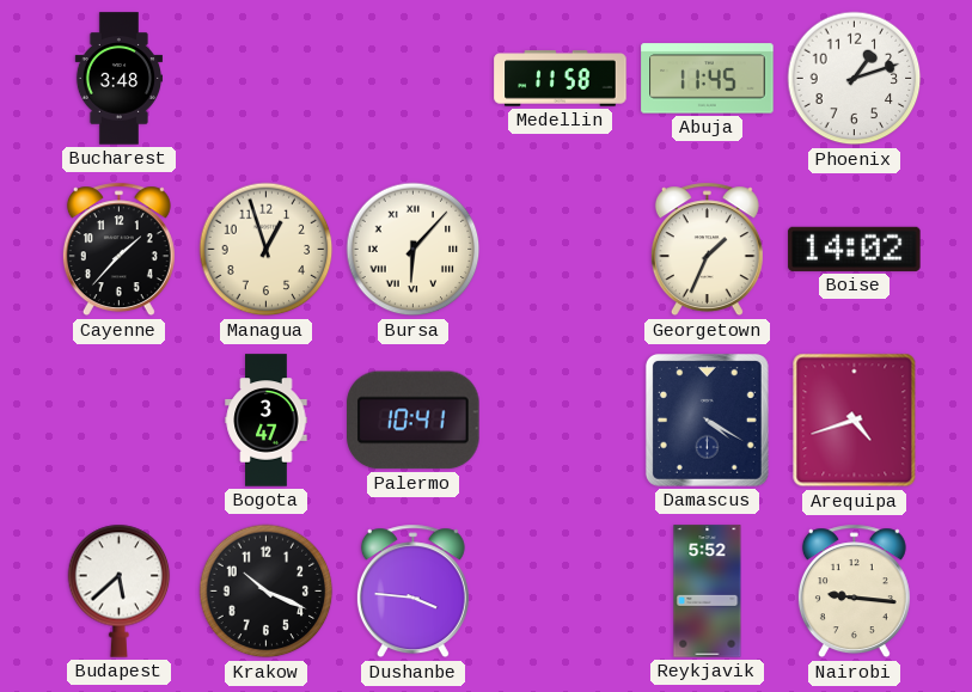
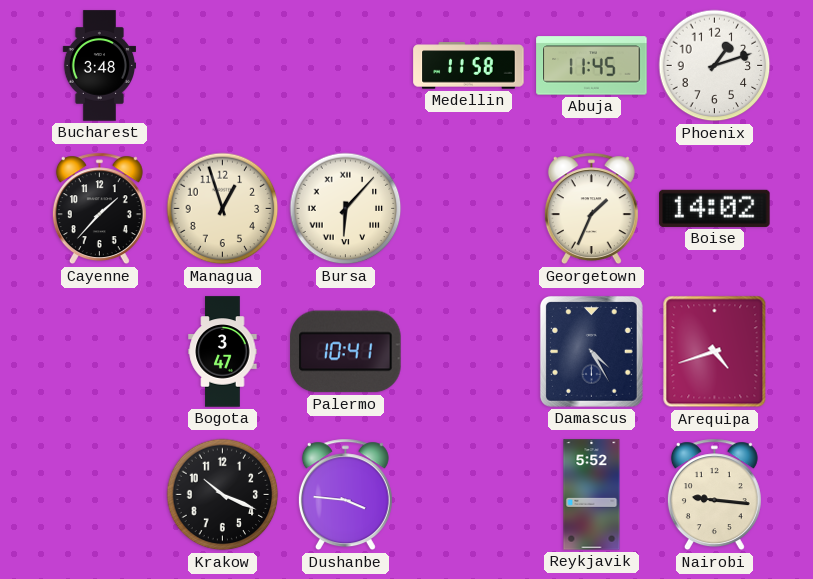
Damascus: 4:20 -> 4:25
Budapest: 5:38 -> none
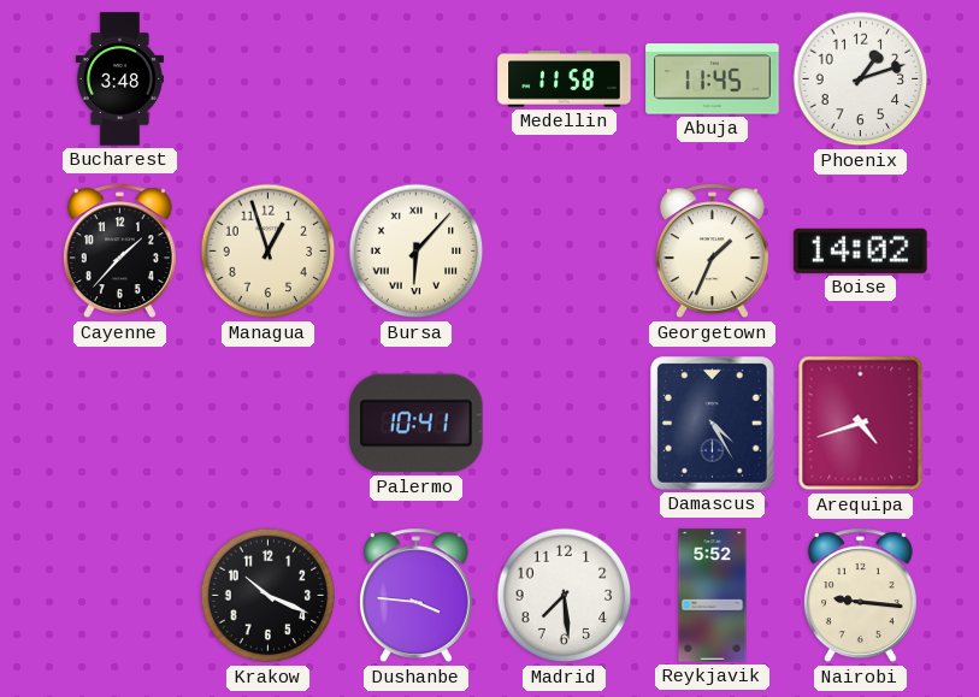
Bogota: 3:47 -> none
Madrid: none -> 7:29
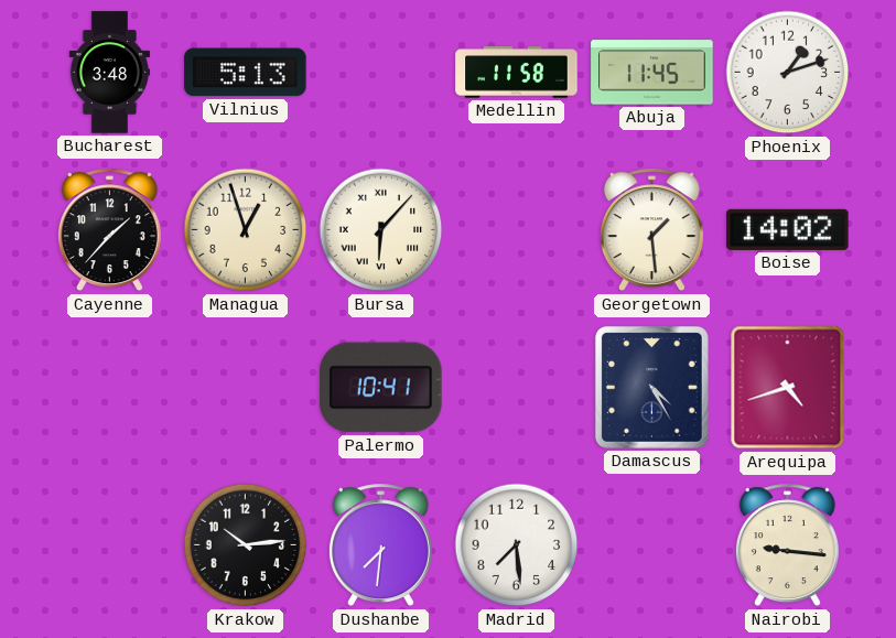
Vilnius: none -> 5:13
Georgetown: 1:34 -> 1:29
Krakow: 10:19 -> 10:14
Dushanbe: 3:46 -> 7:31
Reykjavik: 5:52 -> none
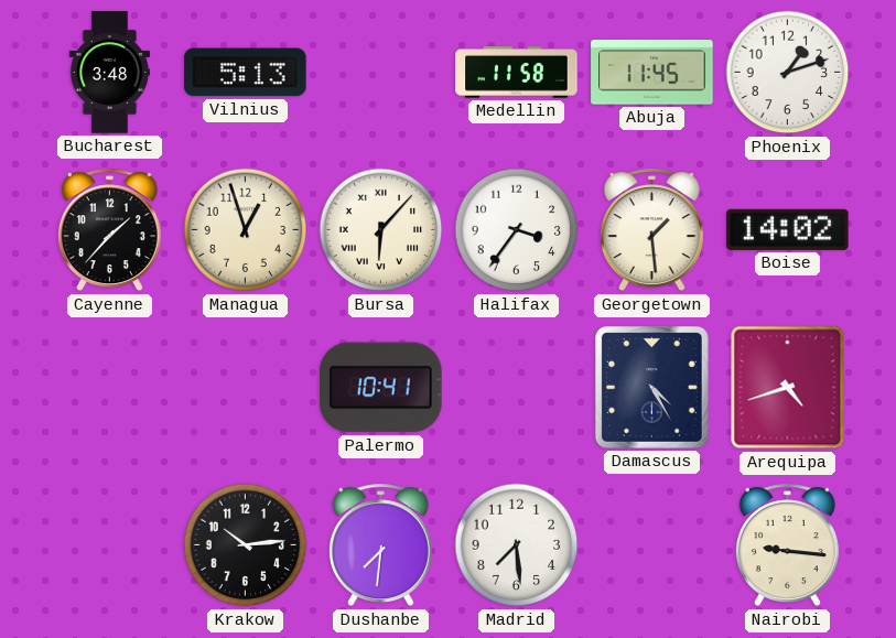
Halifax: none -> 3:36
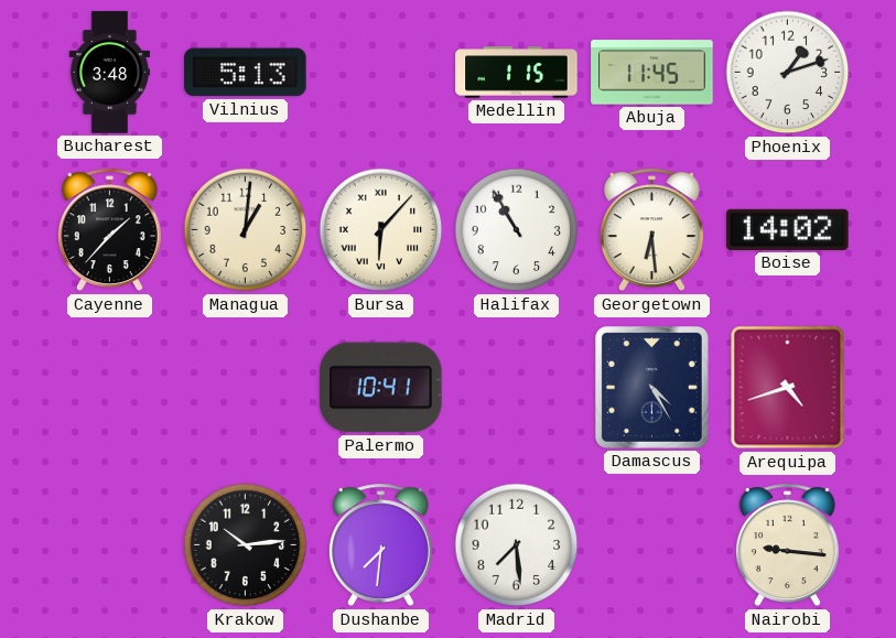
Medellin: 11:58 -> 1:15
Managua: 12:57 -> 1:01
Halifax: 3:36 -> 10:55
Georgetown: 1:29 -> 6:29
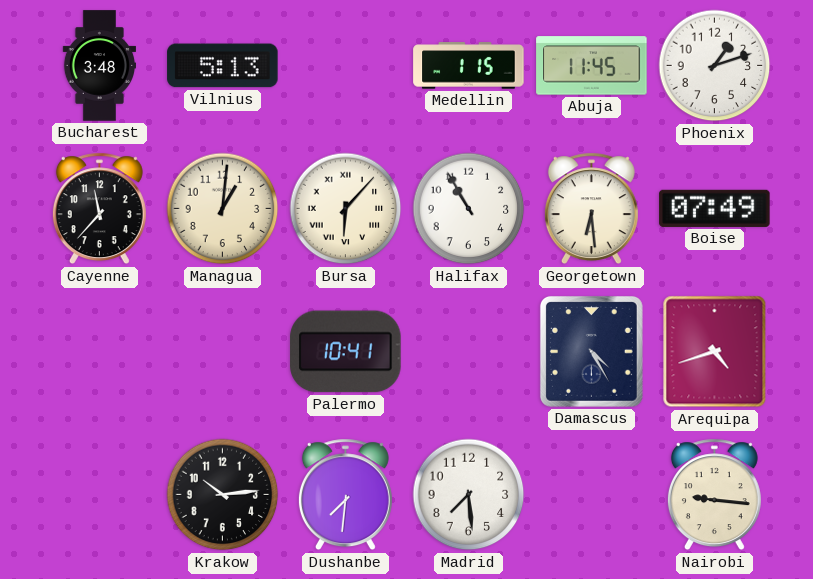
Cayenne: 1:37 -> 11:37
Boise: 14:02 -> 07:49
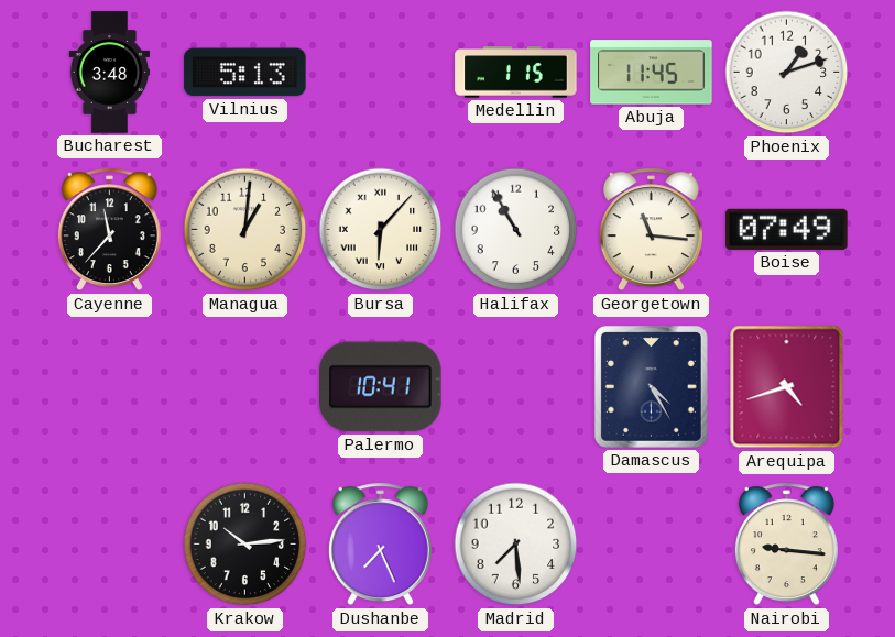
Georgetown: 6:29 -> 11:16
Dushanbe: 7:31 -> 7:26
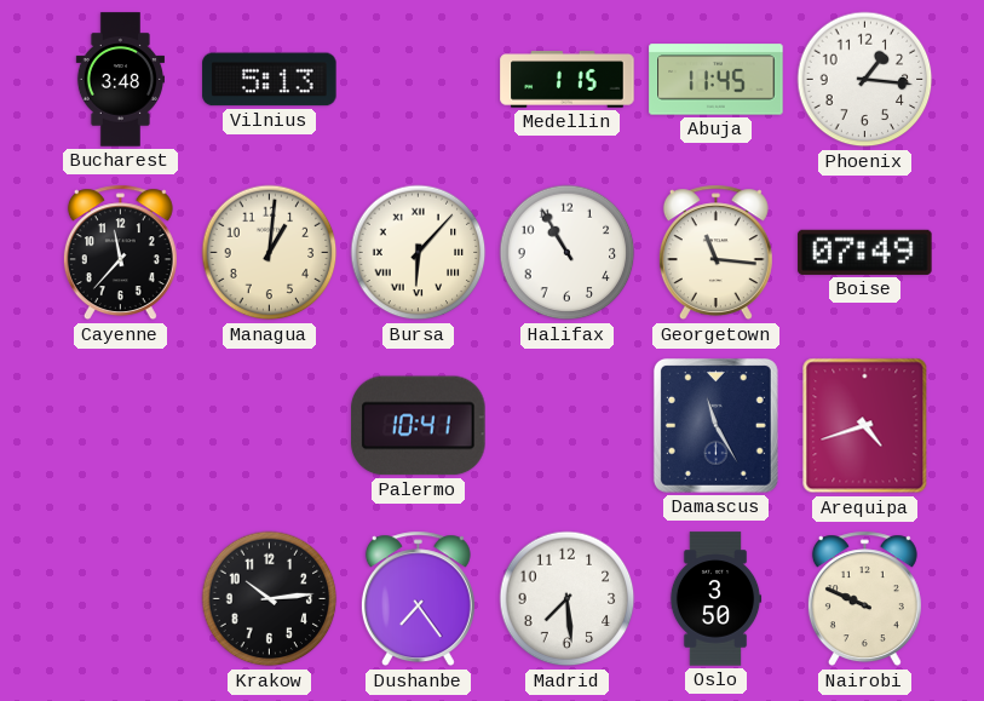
Phoenix: 1:12 -> 1:16
Damascus: 4:25 -> 11:25
Dushanbe: 7:26 -> 7:24
Oslo: none -> 3:50
Nairobi: 9:16 -> 9:49
